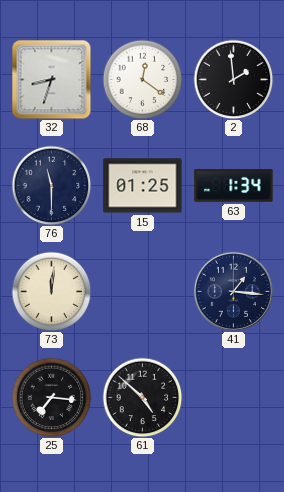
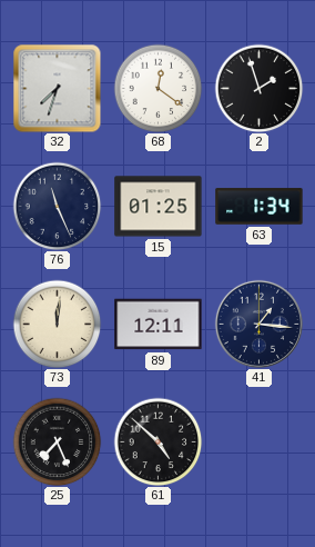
32: 8:33 -> 7:33
2: 1:59 -> 1:57
76: 11:30 -> 11:26
89: none -> 12:11
25: 7:16 -> 7:26
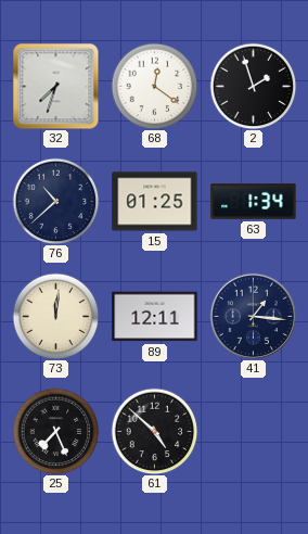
76: 11:26 -> 10:38
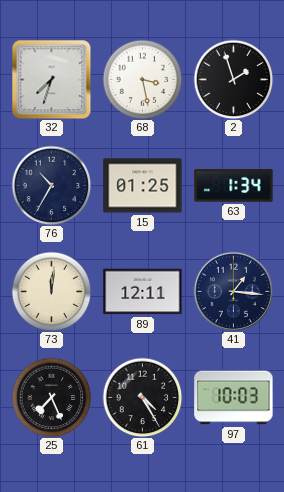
68: 12:21 -> 3:28
76: 10:38 -> 10:35
61: 4:52 -> 4:25
97: none -> 10:03
